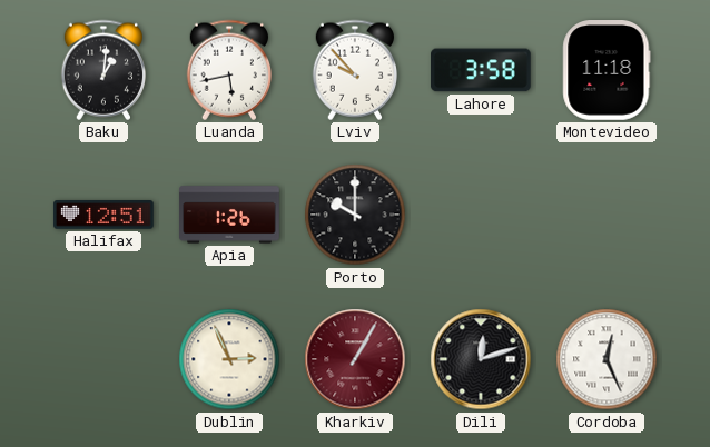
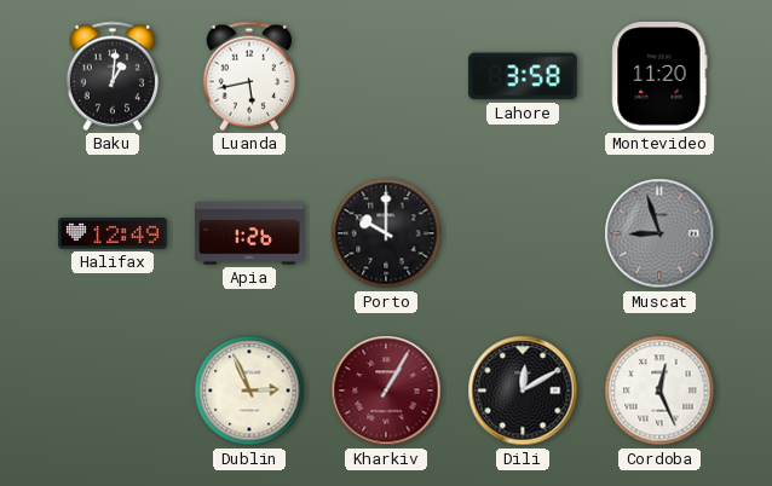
Lviv: 9:53 -> none
Montevideo: 11:18 -> 11:20
Halifax: 12:51 -> 12:49
Muscat: none -> 8:57
Dili: 12:12 -> 12:10
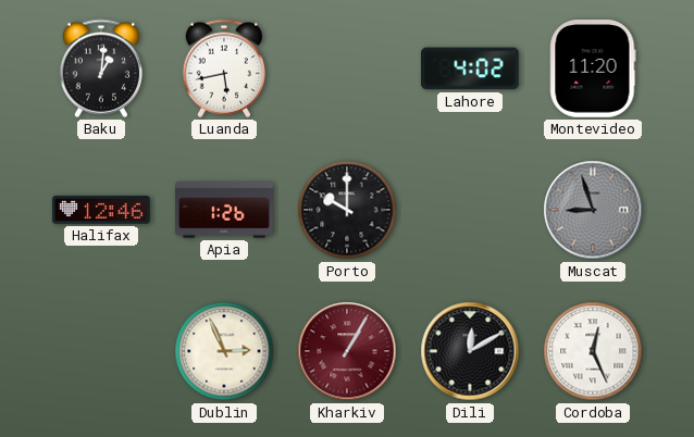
Lahore: 3:58 -> 4:02
Halifax: 12:49 -> 12:46
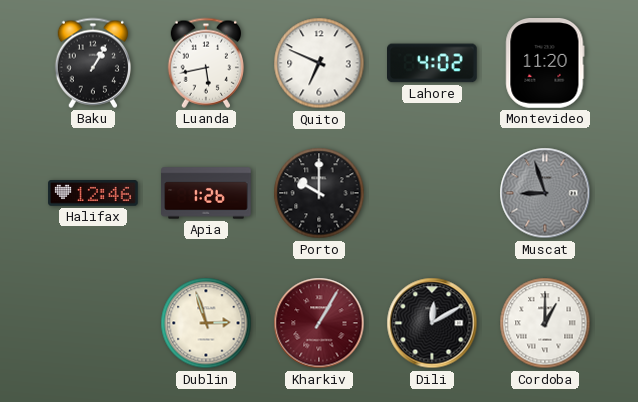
Baku: 1:01 -> 1:05
Quito: none -> 6:49
Dublin: 2:56 -> 2:57
Cordoba: 12:26 -> 1:00
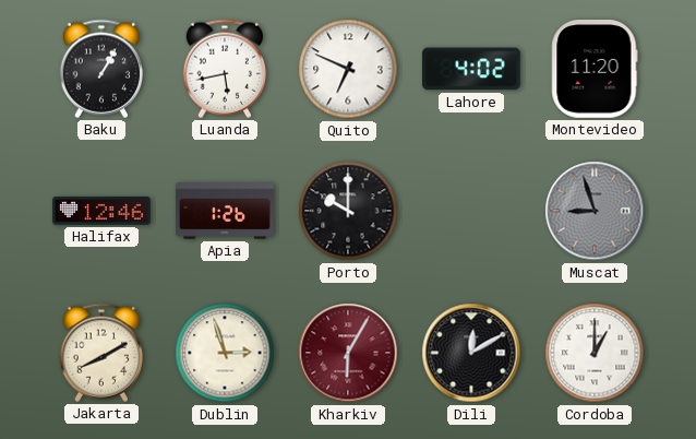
Jakarta: none -> 8:10
Kharkiv: 1:05 -> 6:05
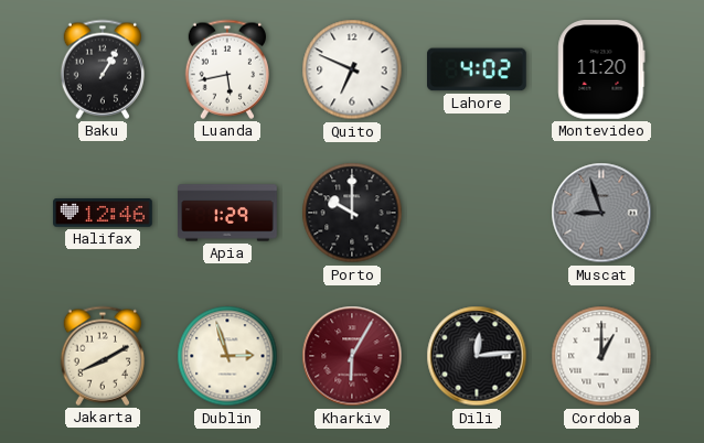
Apia: 1:26 -> 1:29
Dili: 12:10 -> 12:14
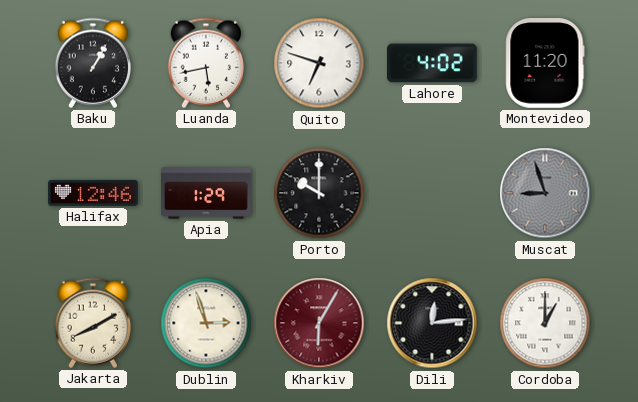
Quito: 6:49 -> 6:48
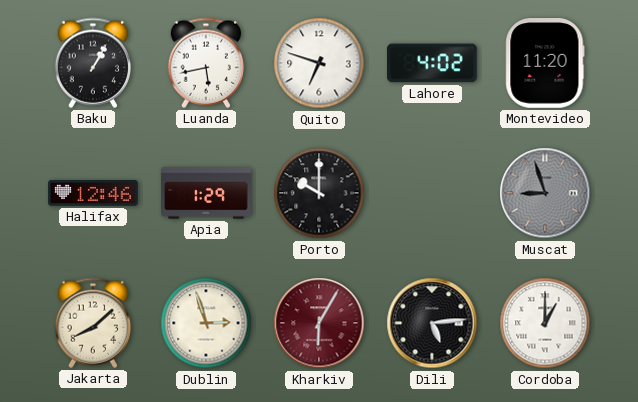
Jakarta: 8:10 -> 8:08
Dili: 12:14 -> 5:14
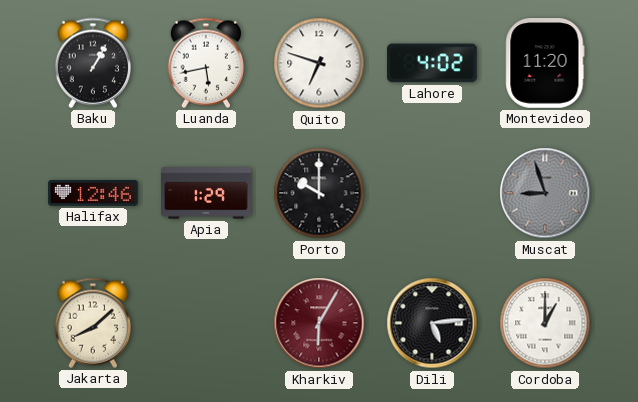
Dublin: 2:57 -> none
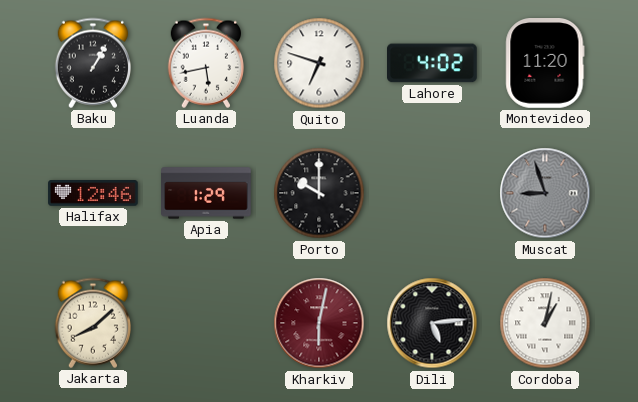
Kharkiv: 6:05 -> 6:02
Cordoba: 1:00 -> 1:02
